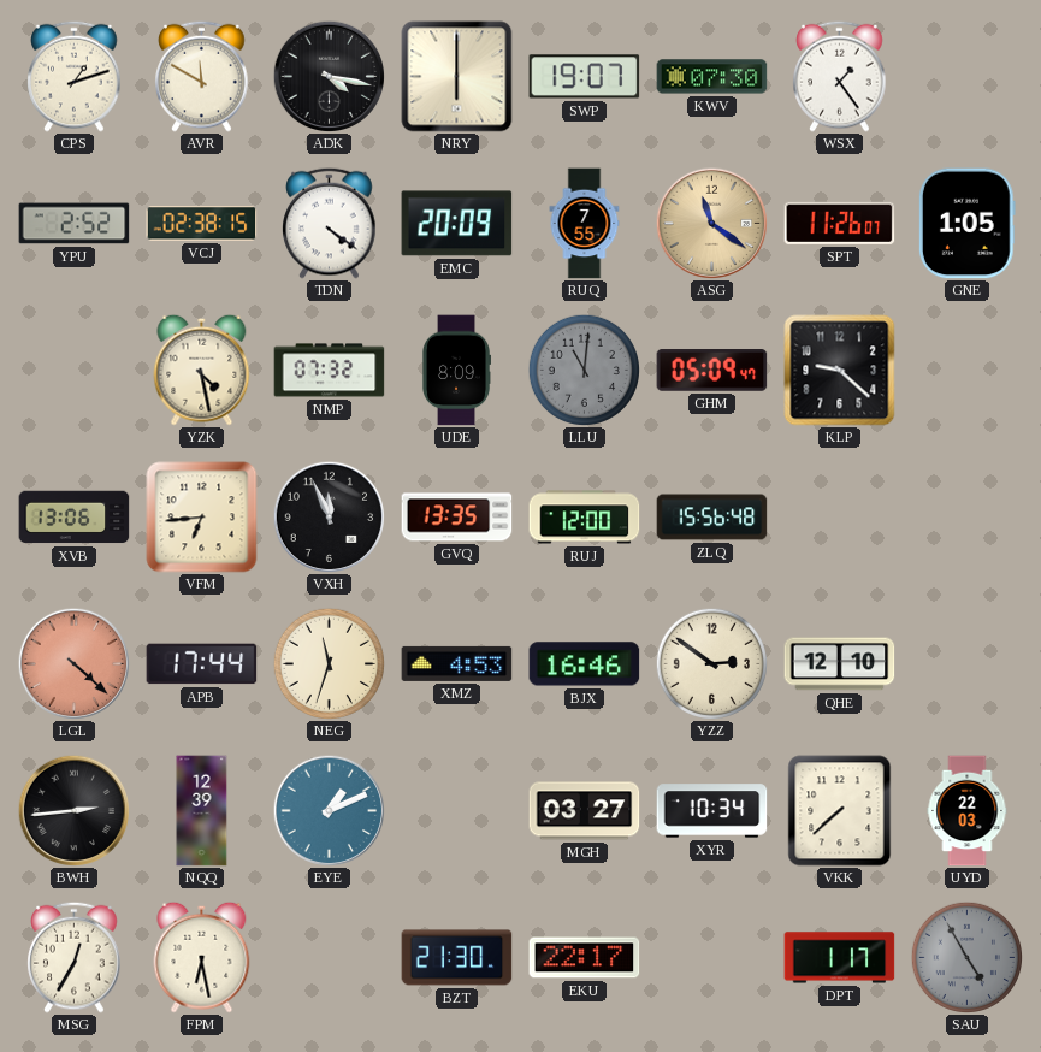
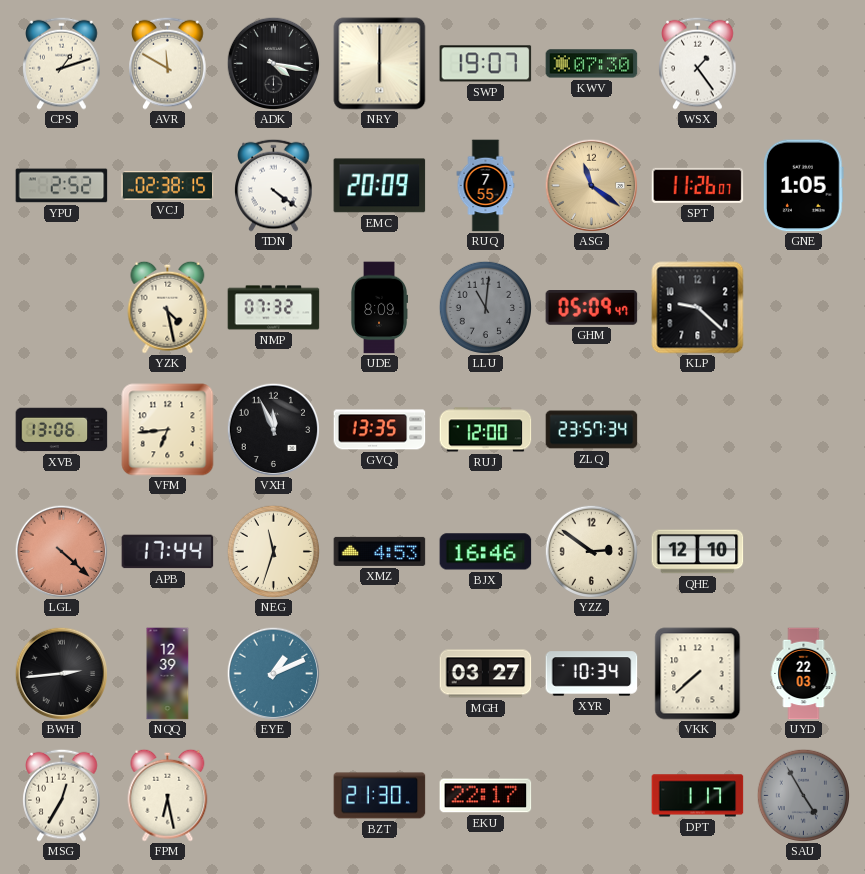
ZLQ: 15:56 -> 23:57
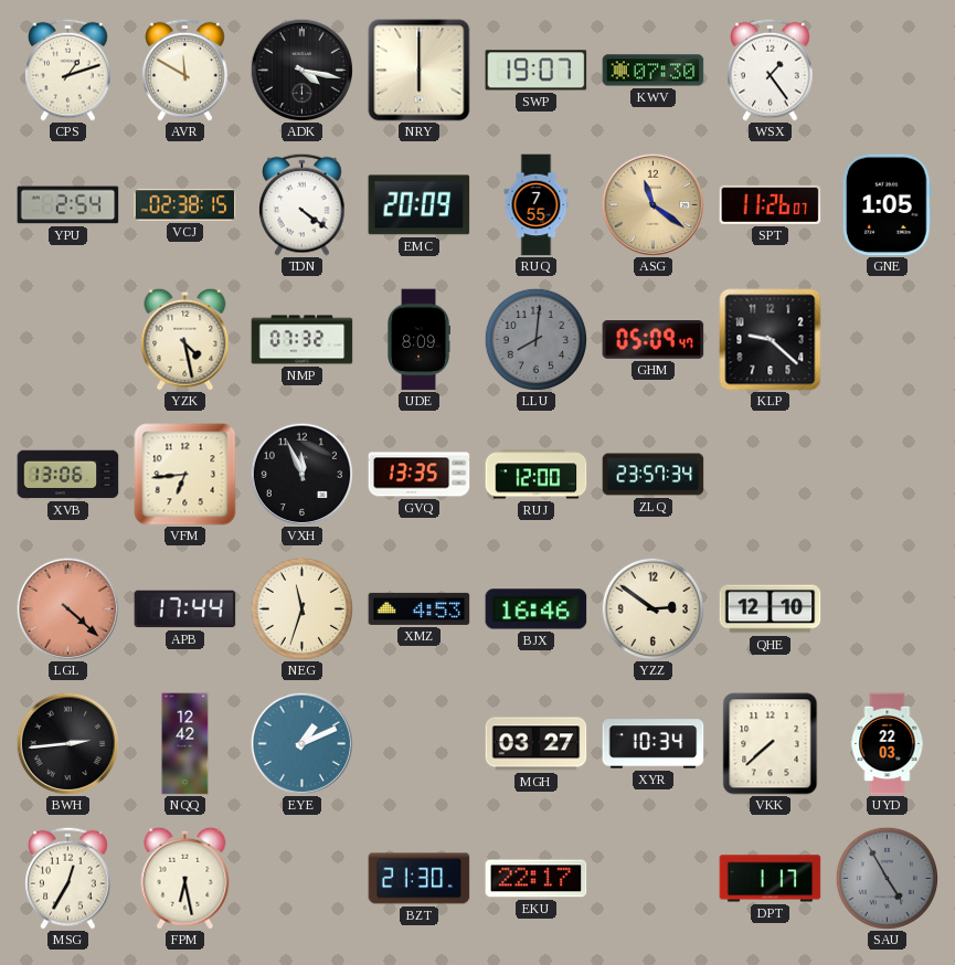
YPU: 2:52 -> 2:54
LLU: 11:01 -> 8:01
NQQ: 12:39 -> 12:42
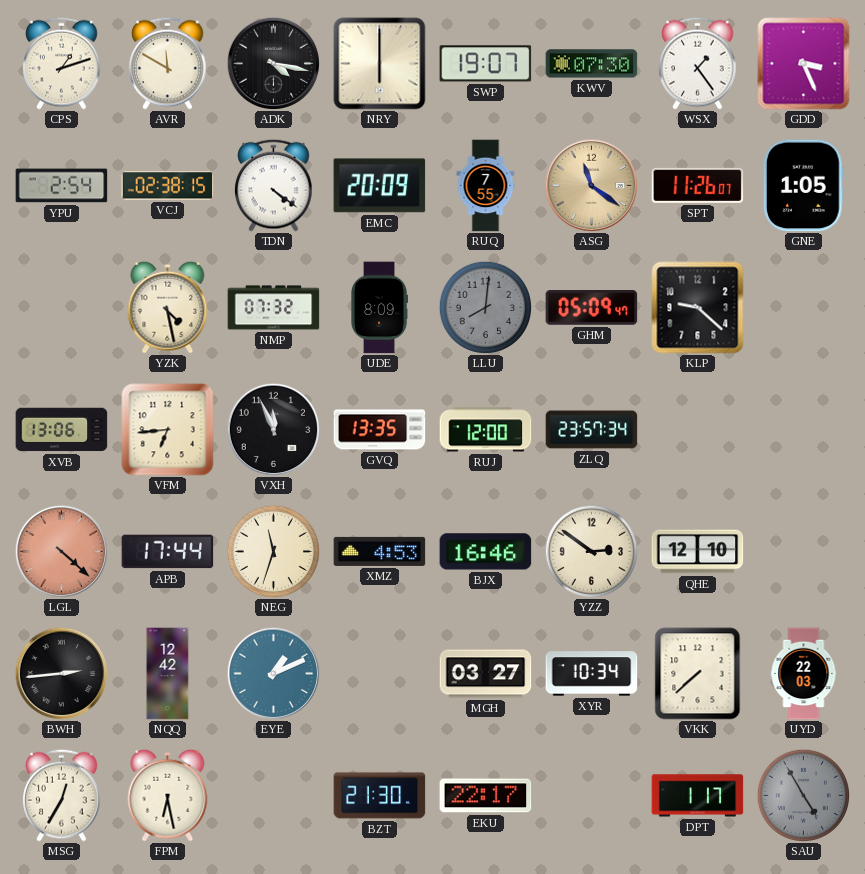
GDD: none -> 3:26
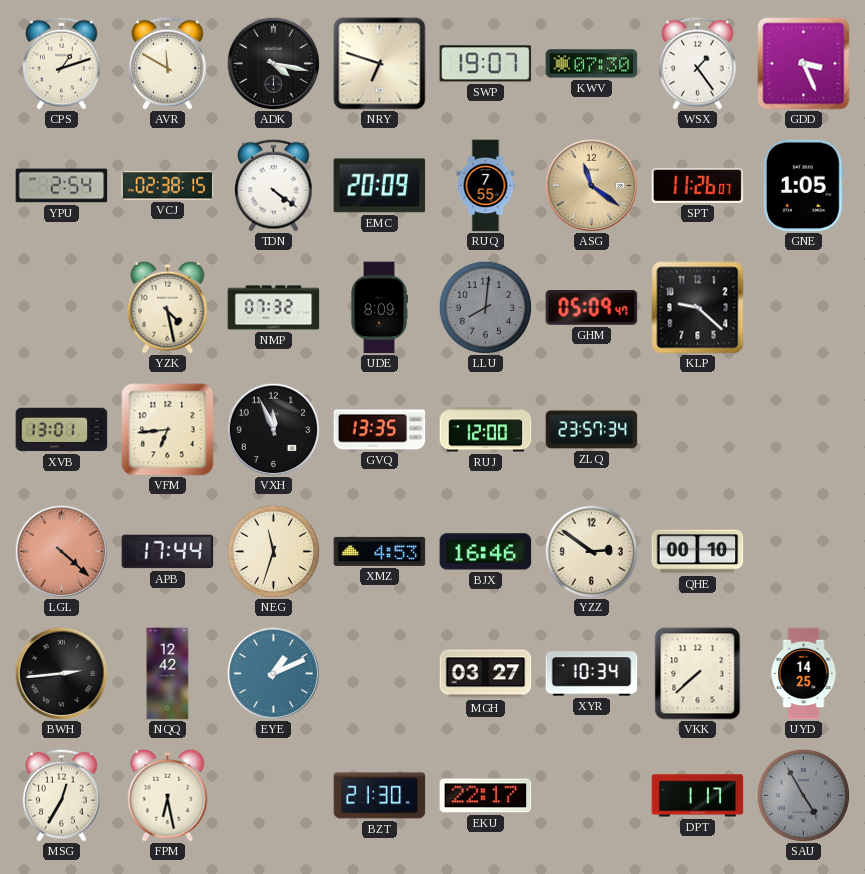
NRY: 6:00 -> 6:48
XVB: 13:06 -> 13:01
QHE: 12:10 -> 00:10
UYD: 22:03 -> 14:25
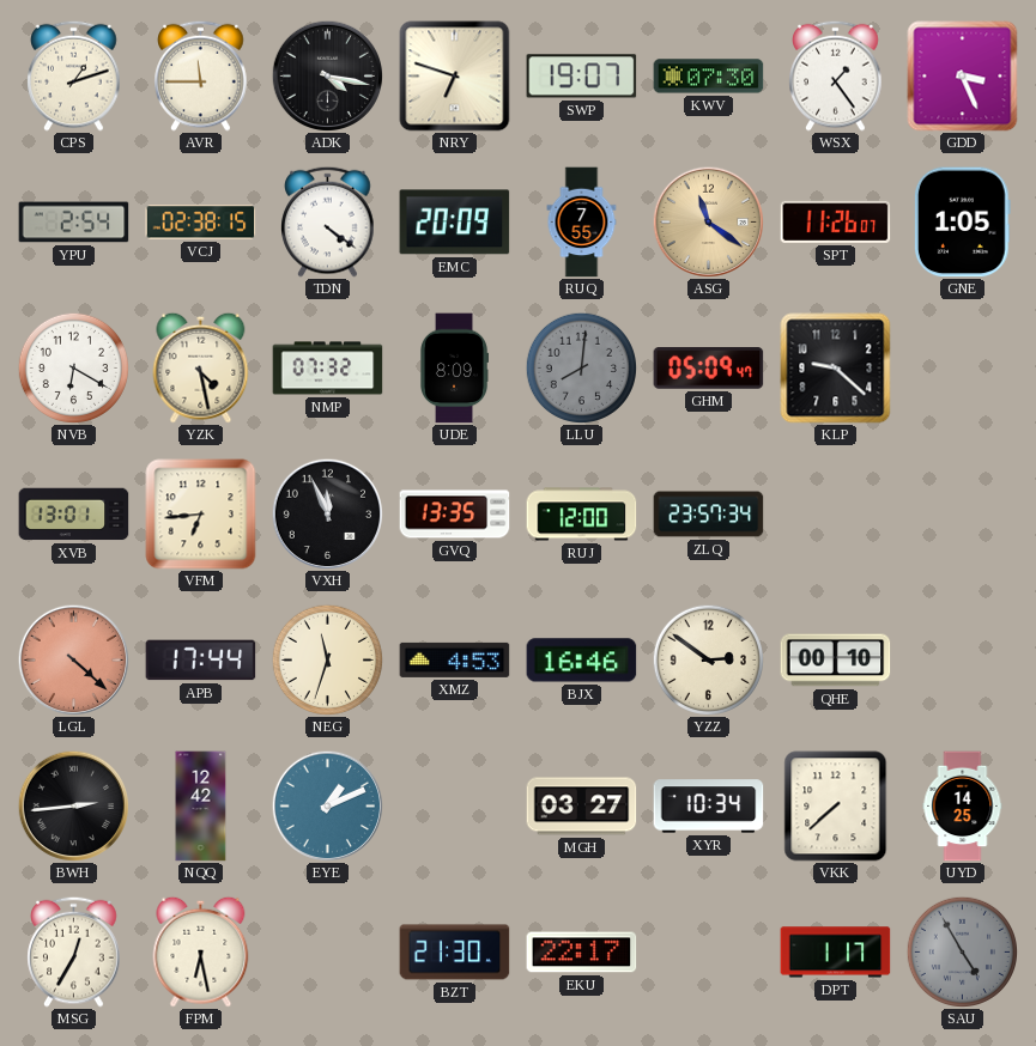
AVR: 11:50 -> 11:45
NVB: none -> 6:20
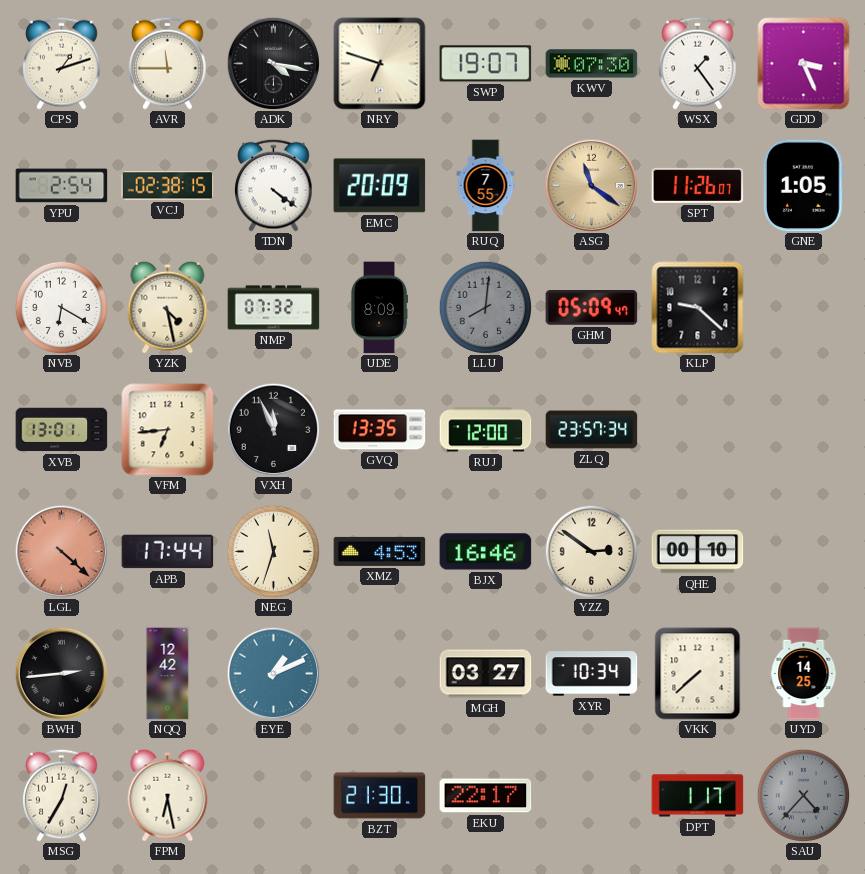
SAU: 4:55 -> 4:37
